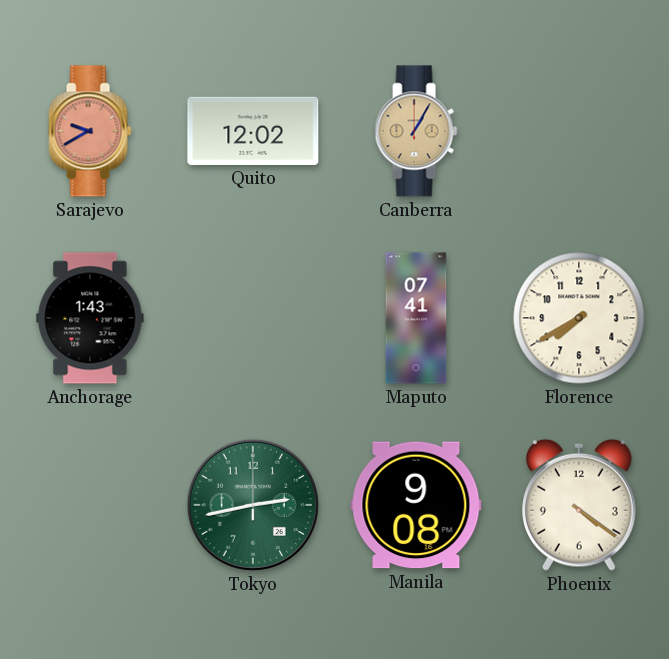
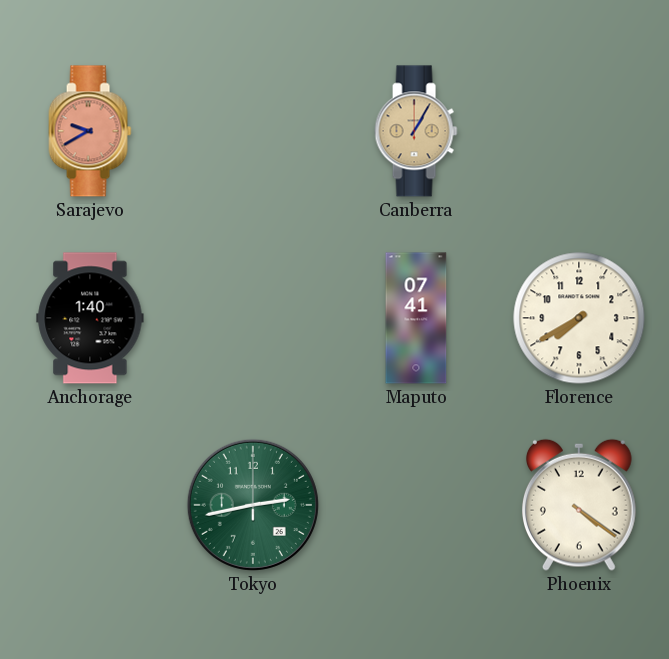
Quito: 12:02 -> none
Anchorage: 1:43 -> 1:40
Manila: 9:08 -> none
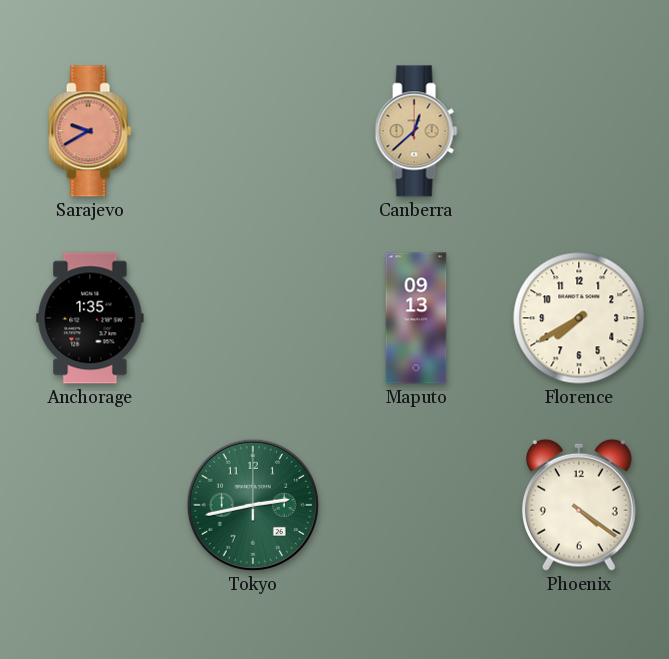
Canberra: 1:05 -> 12:38
Anchorage: 1:40 -> 1:35
Maputo: 07:41 -> 09:13
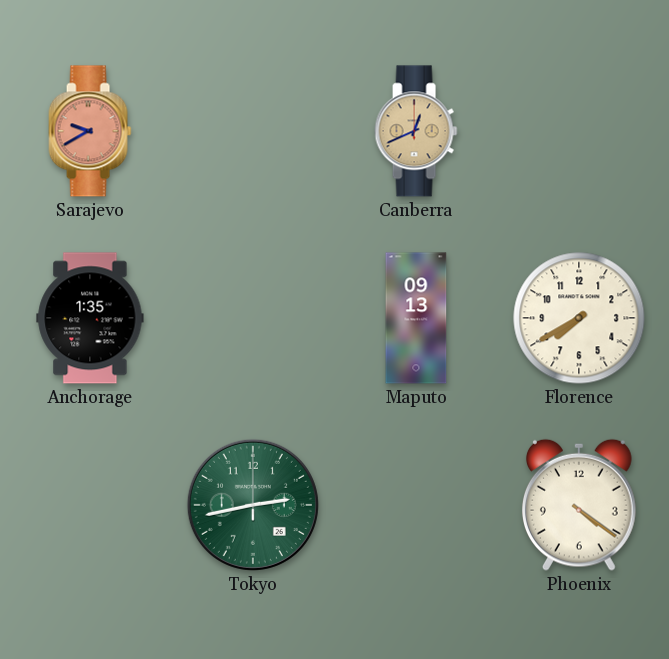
Canberra: 12:38 -> 12:41
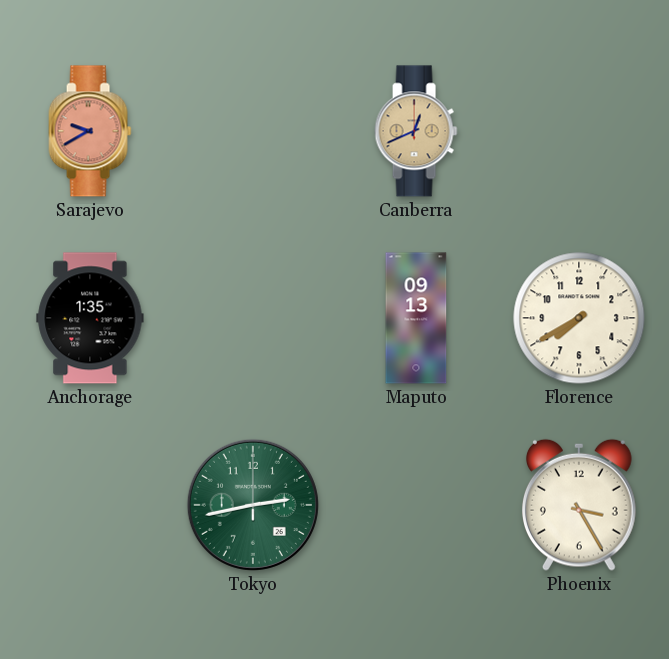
Phoenix: 4:21 -> 3:25
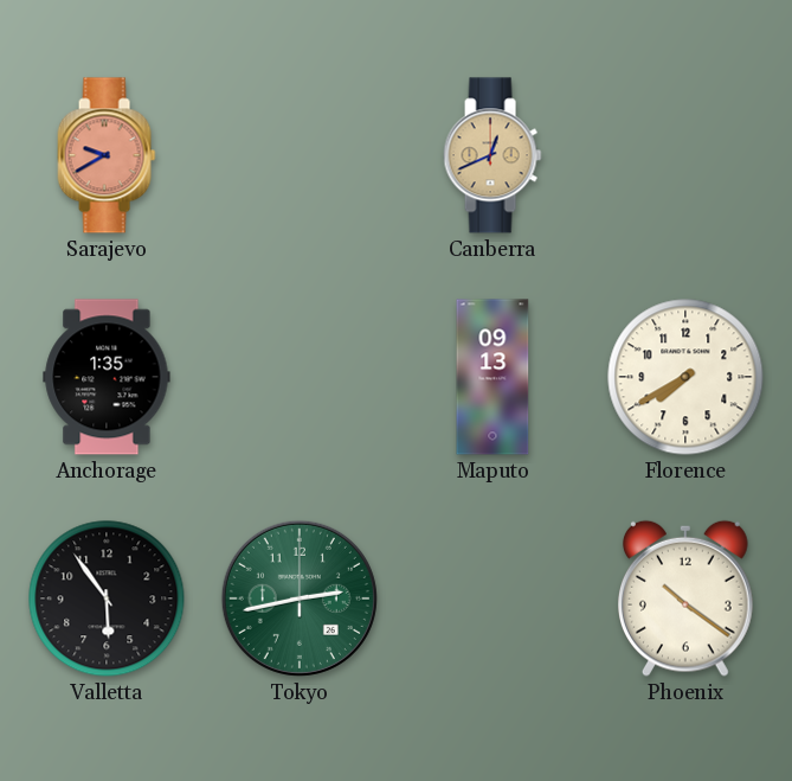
Valletta: none -> 5:54
Phoenix: 3:25 -> 10:21
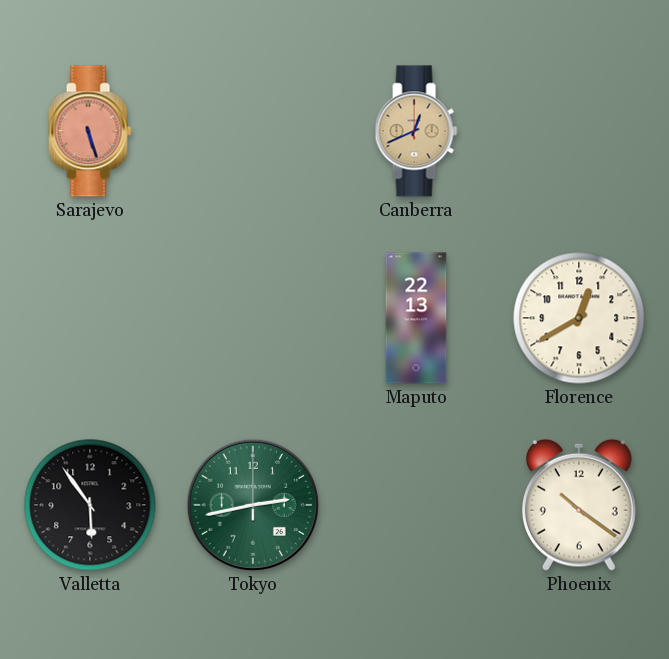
Sarajevo: 9:40 -> 5:27
Anchorage: 1:35 -> none
Maputo: 09:13 -> 22:13
Florence: 7:40 -> 12:40
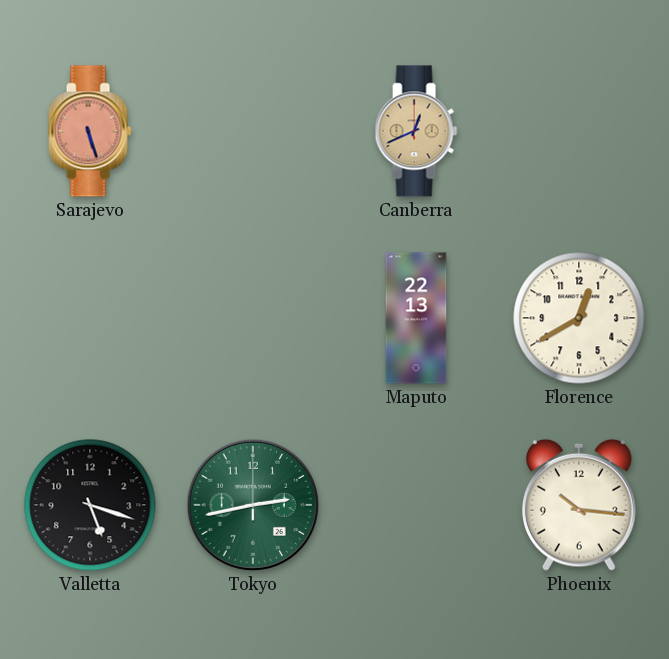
Valletta: 5:54 -> 5:18
Phoenix: 10:21 -> 10:16
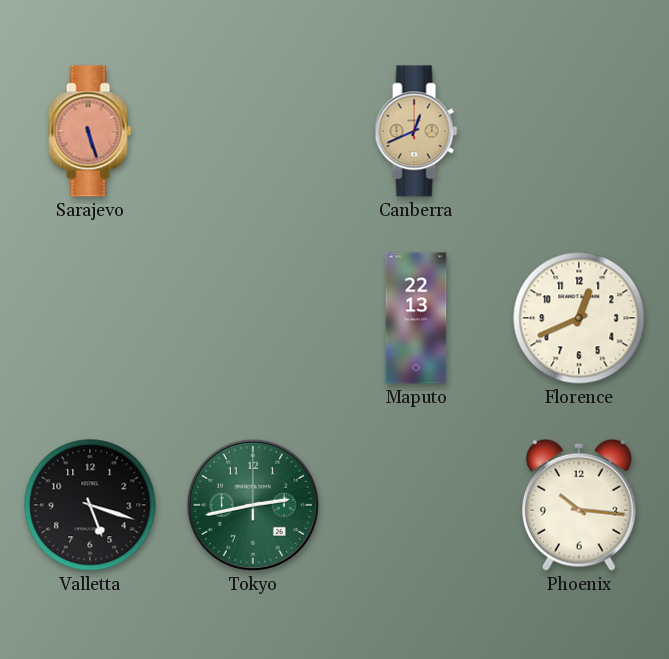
Florence: 12:40 -> 12:41
